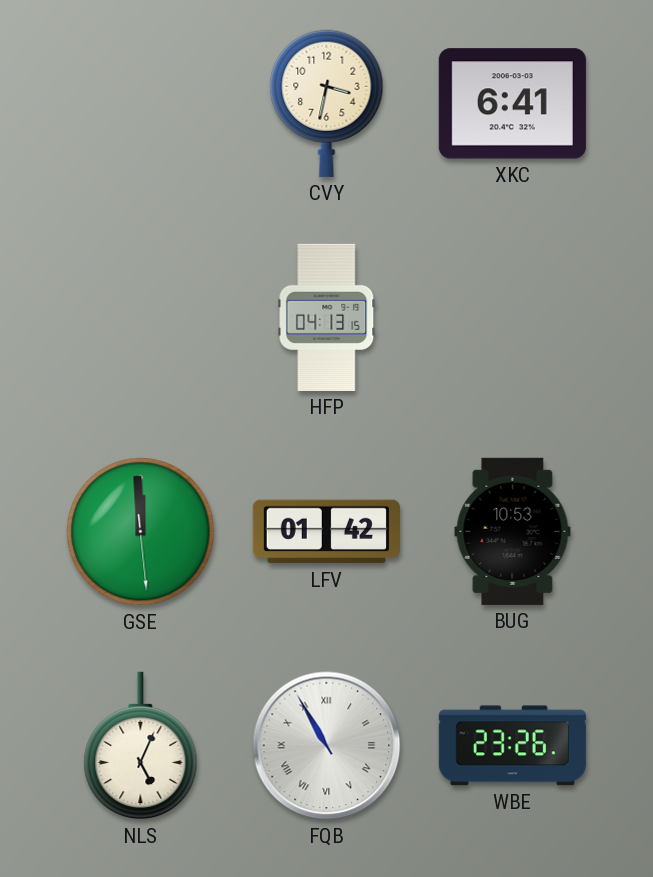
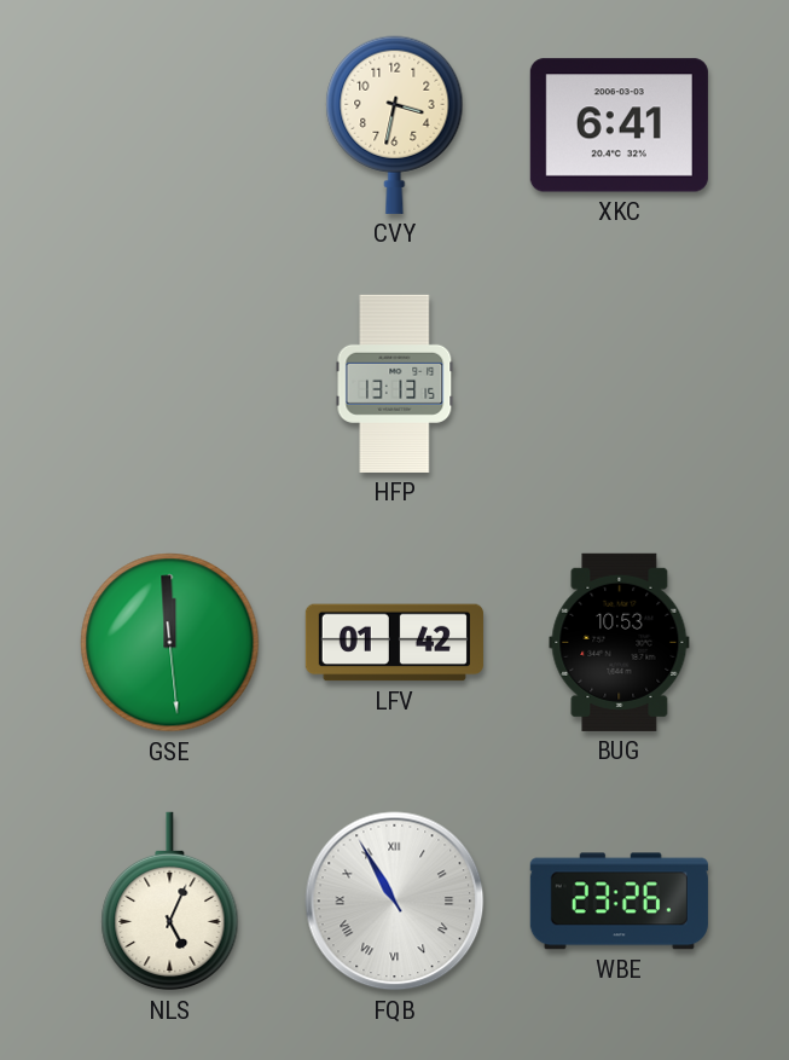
HFP: 04:13 -> 13:13
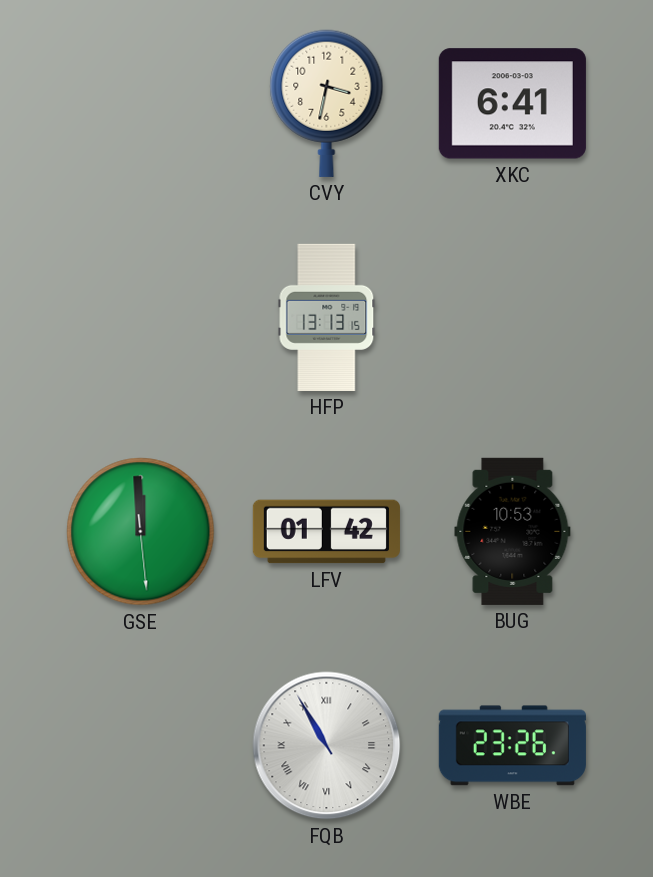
NLS: 5:04 -> none
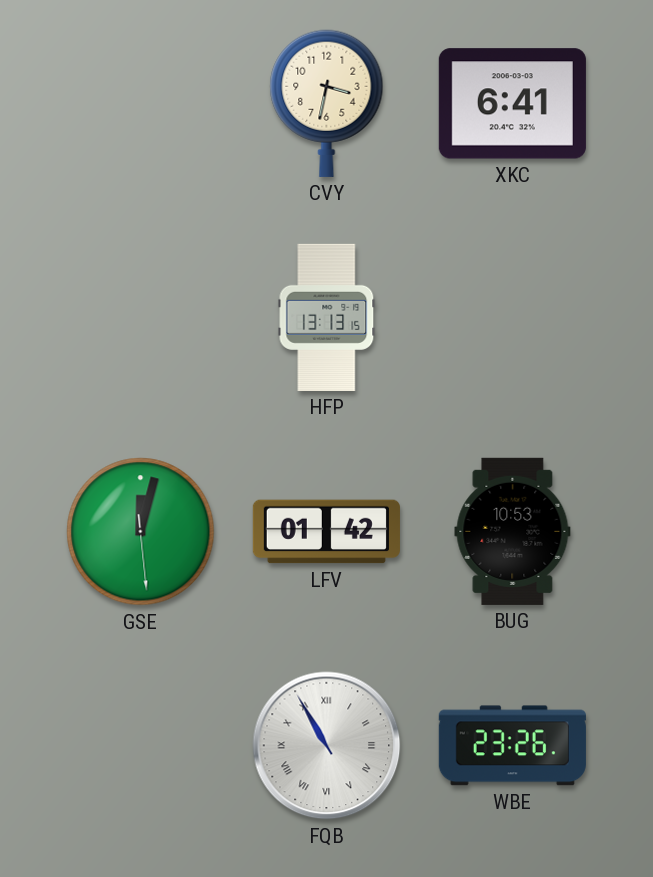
GSE: 11:59 -> 12:02
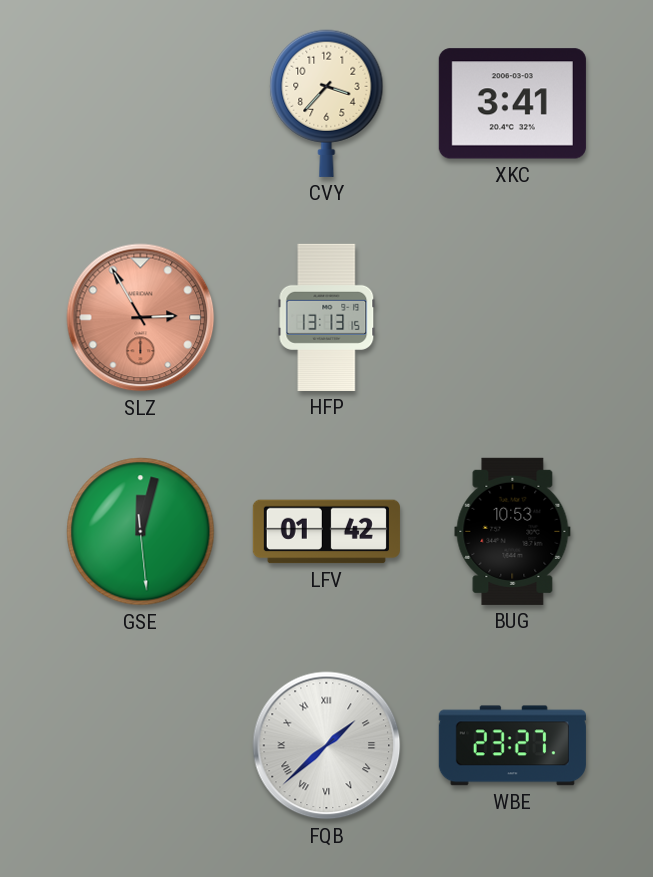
CVY: 3:32 -> 3:37
XKC: 6:41 -> 3:41
SLZ: none -> 2:55
FQB: 10:55 -> 1:38
WBE: 23:26 -> 23:27
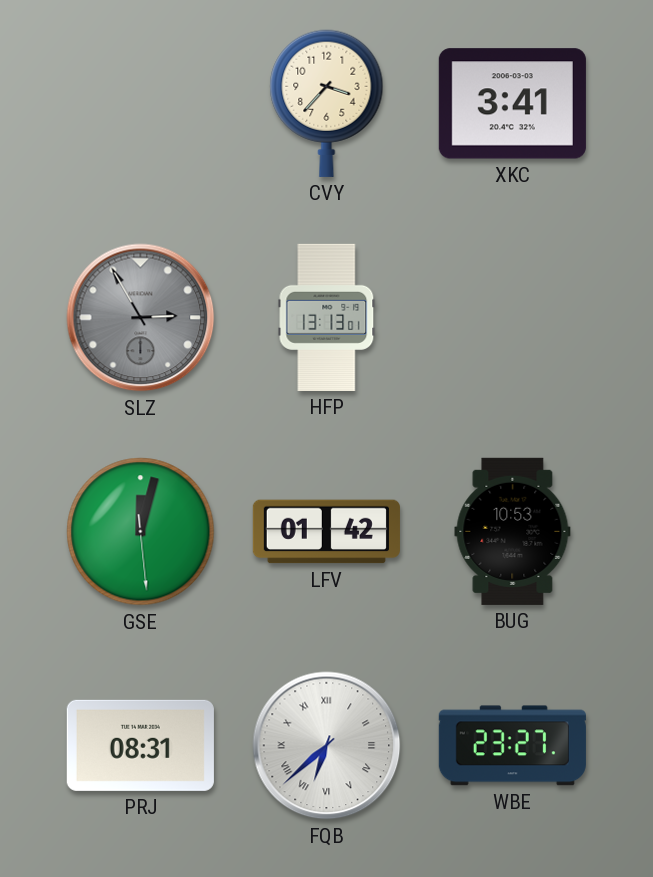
SLZ dial: salmon -> grey
HFP: 13:13:15 -> 13:13:01
PRJ: none -> 08:31
FQB: 1:38 -> 6:38
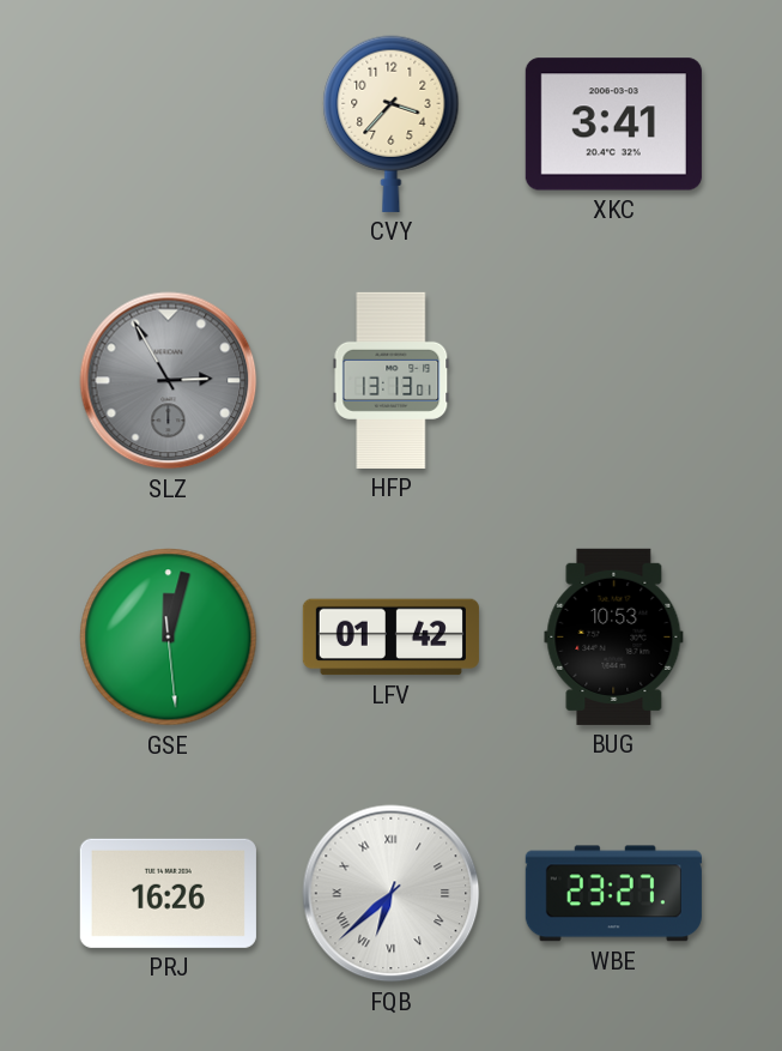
PRJ: 08:31 -> 16:26
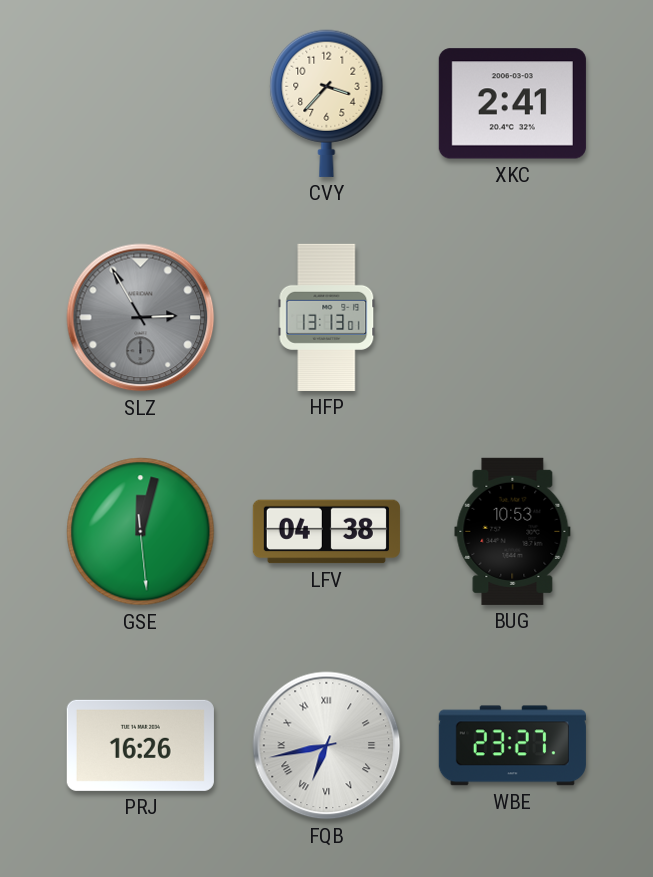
XKC: 3:41 -> 2:41
LFV: 01:42 -> 04:38
FQB: 6:38 -> 6:43
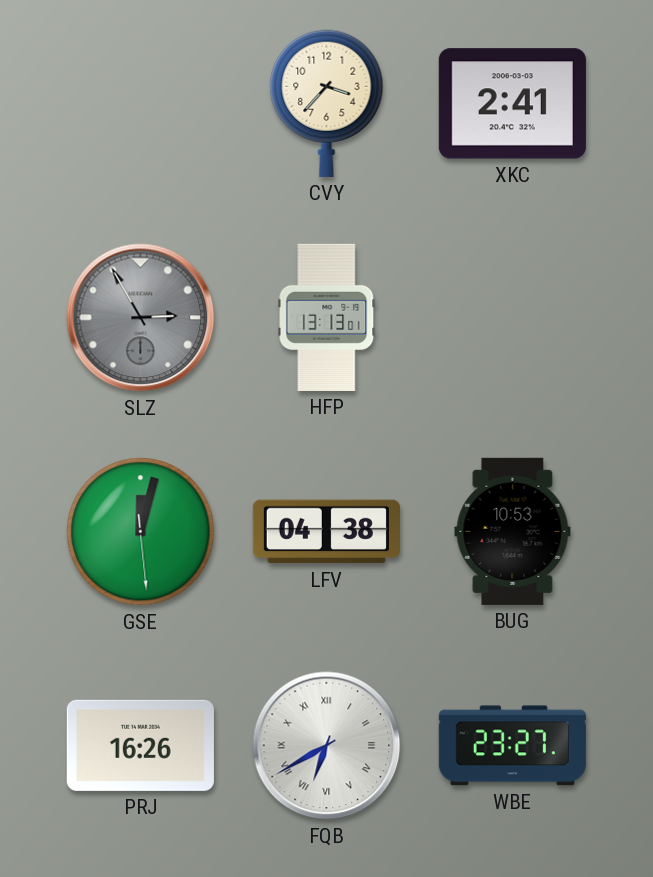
FQB: 6:43 -> 6:40
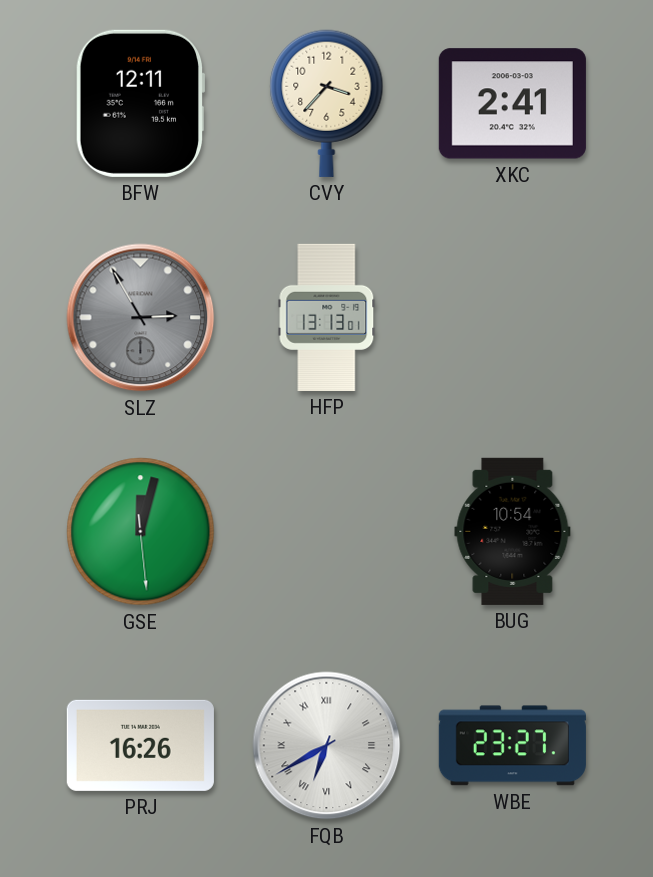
BFW: none -> 12:11
LFV: 04:38 -> none
BUG: 10:53 -> 10:54
